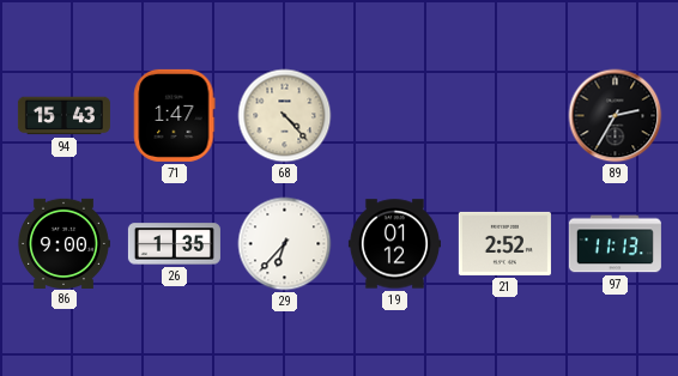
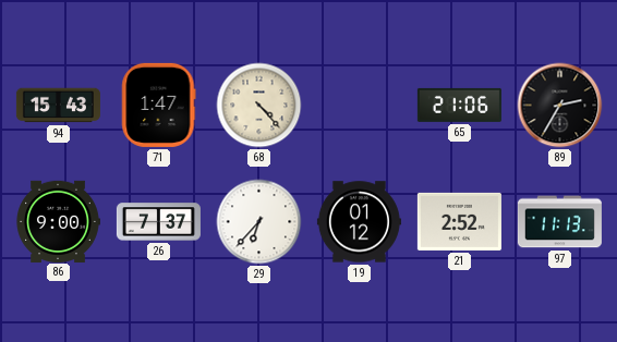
65: none -> 21:06
26: 1:35 -> 7:37
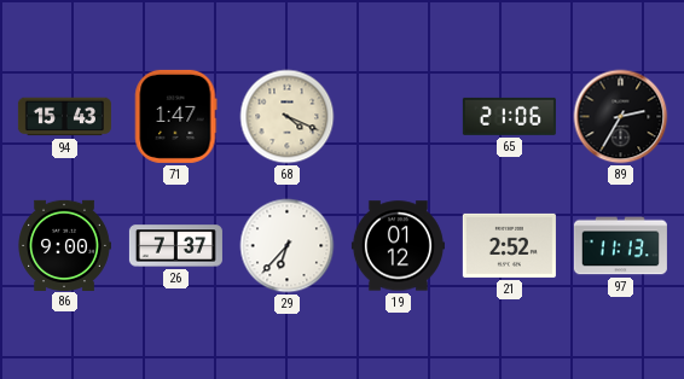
68: 4:23 -> 4:19
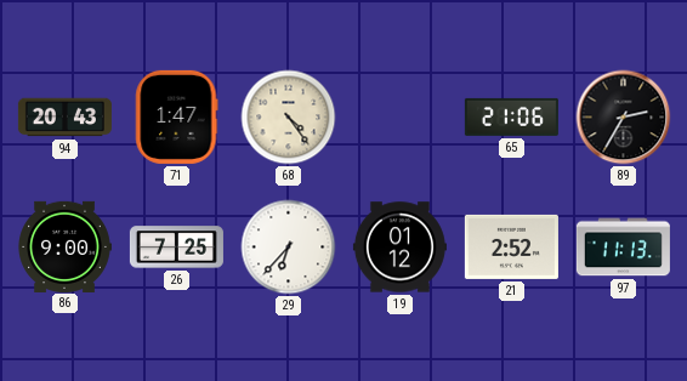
94: 15:43 -> 20:43
68: 4:19 -> 4:24
26: 7:37 -> 7:25
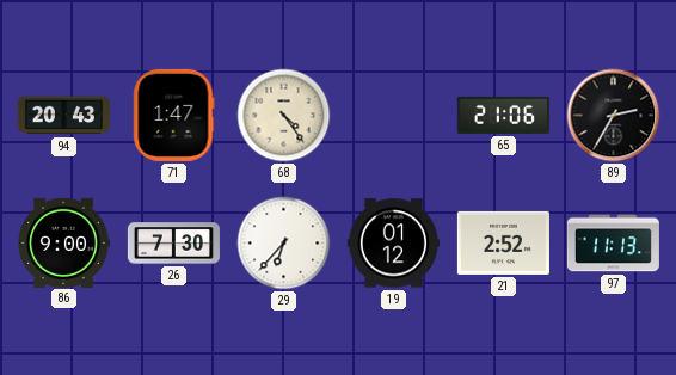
26: 7:25 -> 7:30
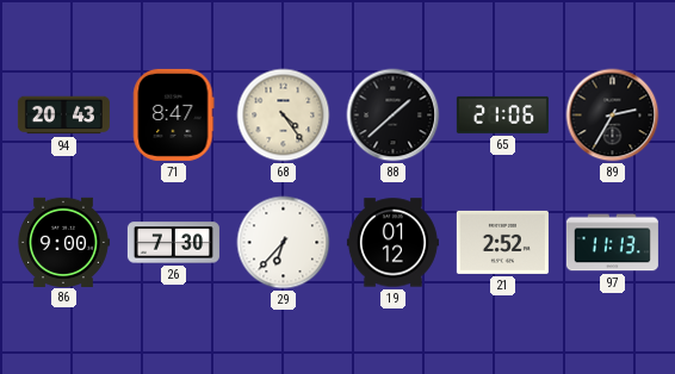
71: 1:47 -> 8:47
88: none -> 1:38
